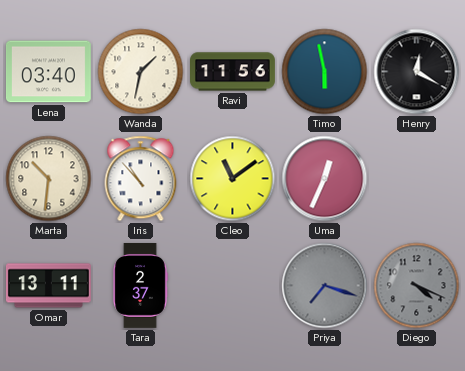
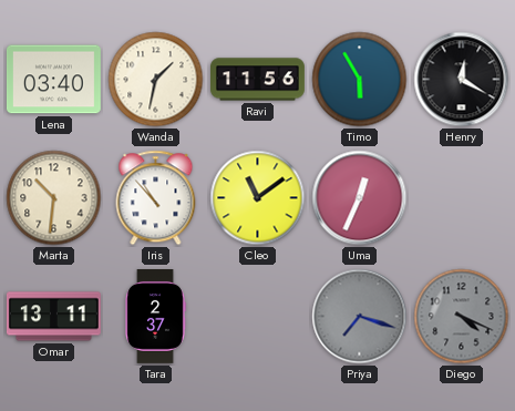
Timo: 5:58 -> 5:55
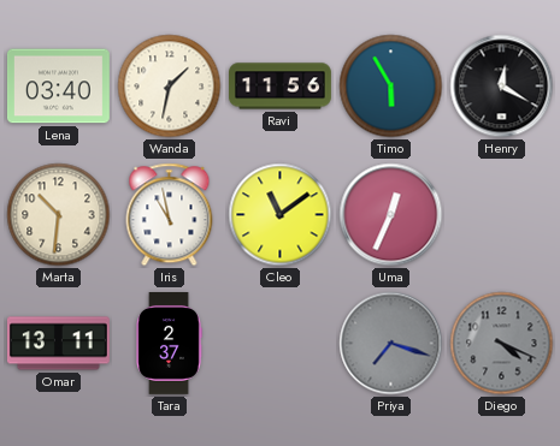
Iris: 10:53 -> 10:58
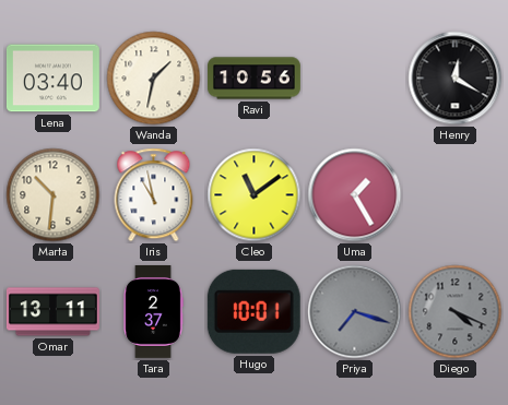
Ravi: 11:56 -> 10:56
Timo: 5:55 -> none
Uma: 12:34 -> 1:25
Hugo: none -> 10:01
